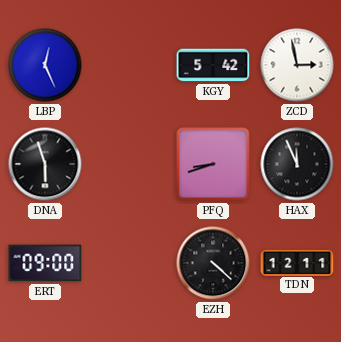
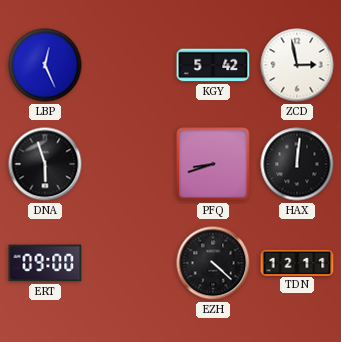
HAX: 11:56 -> 12:01
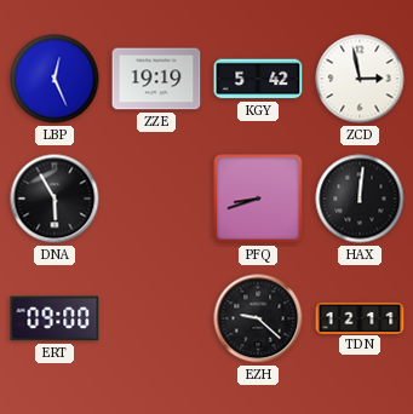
ZZE: none -> 19:19
DNA: 5:57 -> 5:55
EZH: 4:22 -> 9:22
